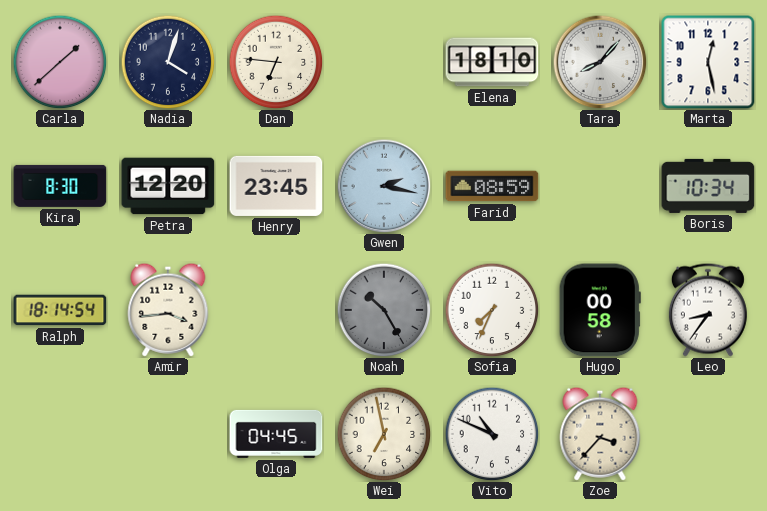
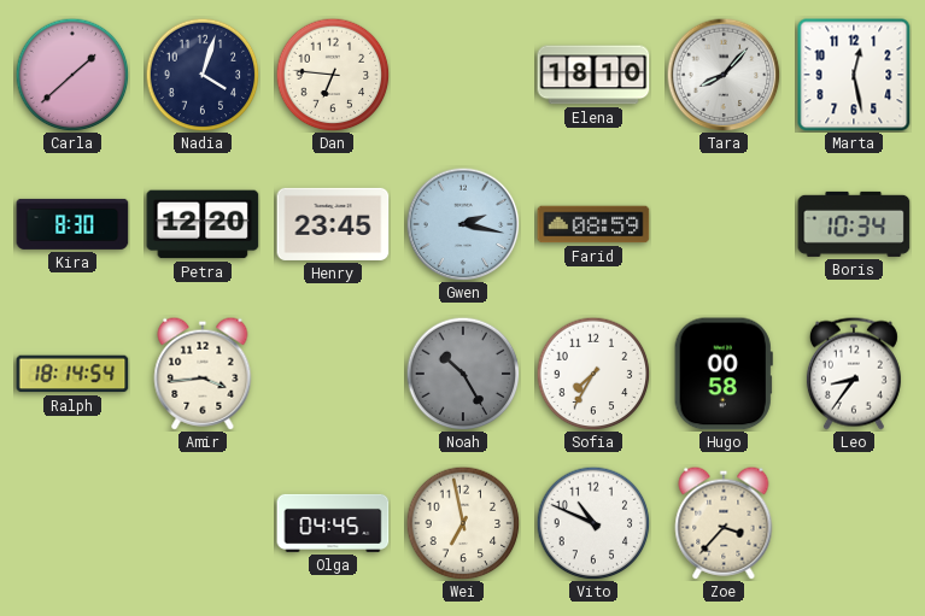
Sofia: 7:34 -> 7:35
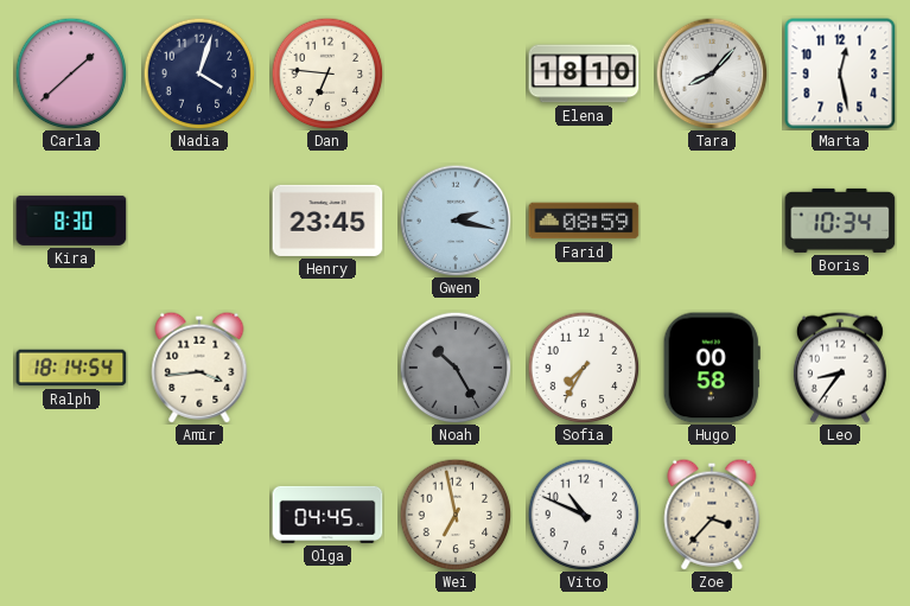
Petra: 12:20 -> none
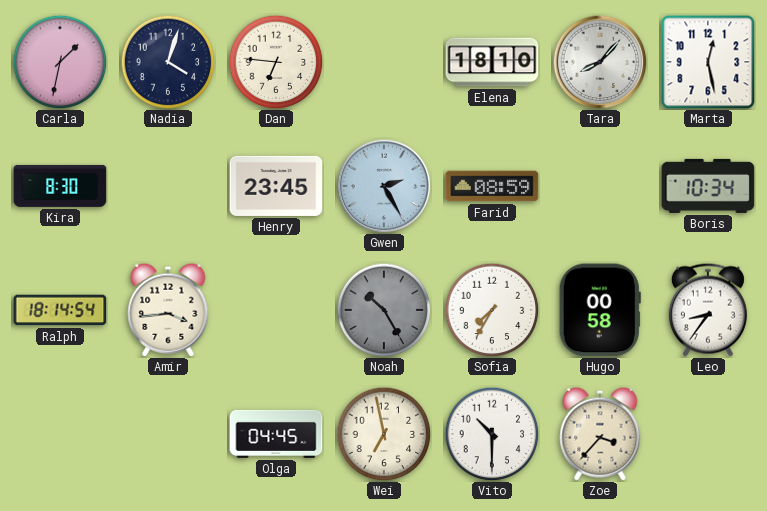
Carla: 1:38 -> 1:32
Gwen: 2:17 -> 2:25
Vito: 10:49 -> 10:30
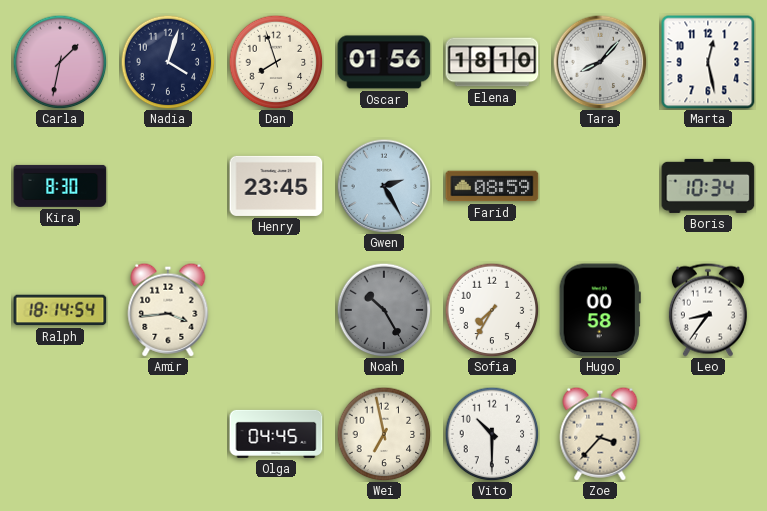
Dan: 6:46 -> 7:57
Oscar: none -> 01:56
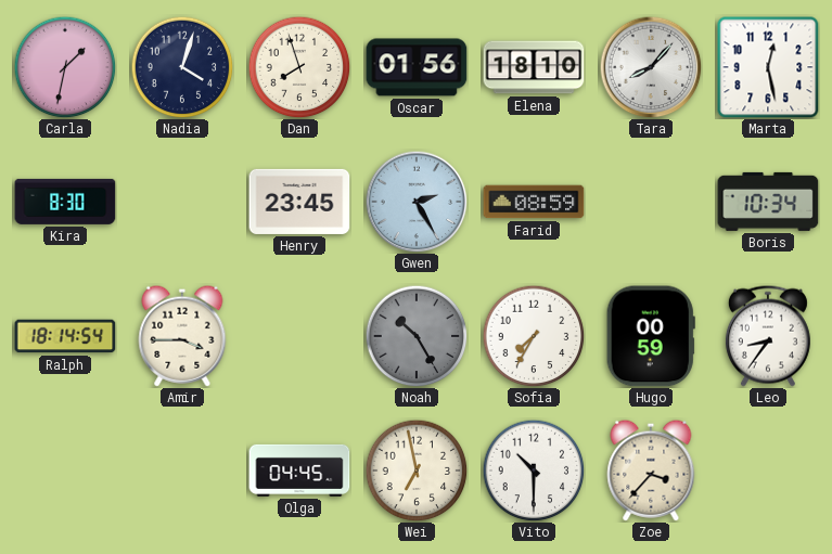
Amir: 3:44 -> 3:45
Hugo: 00:58 -> 00:59
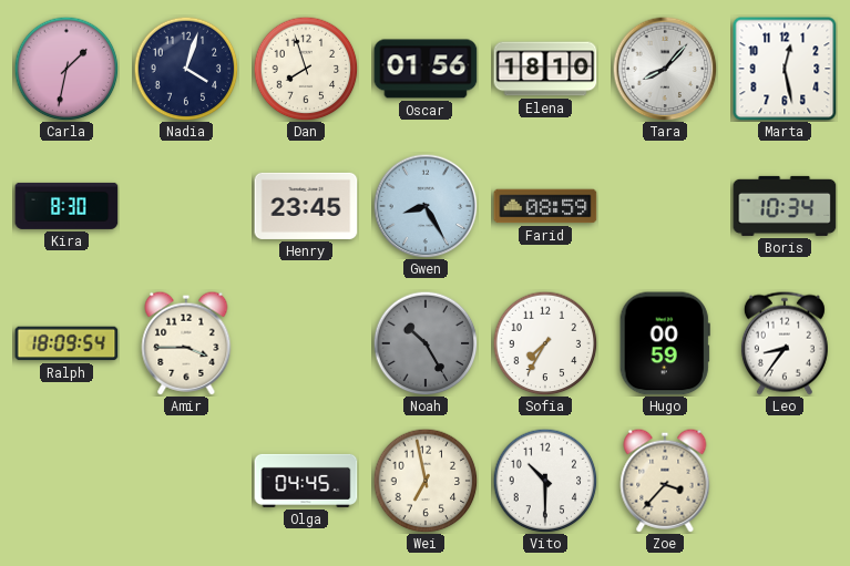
Gwen: 2:25 -> 8:25
Ralph: 18:14 -> 18:09
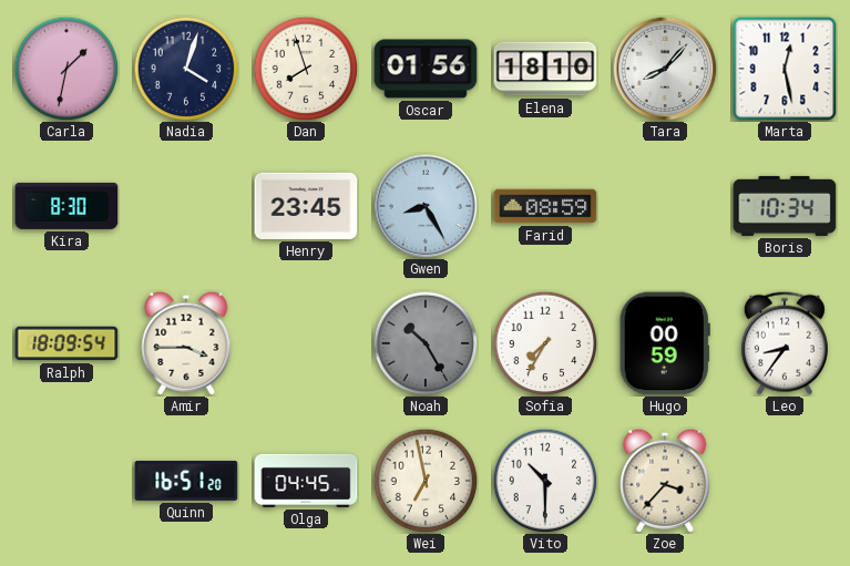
Quinn: none -> 16:51
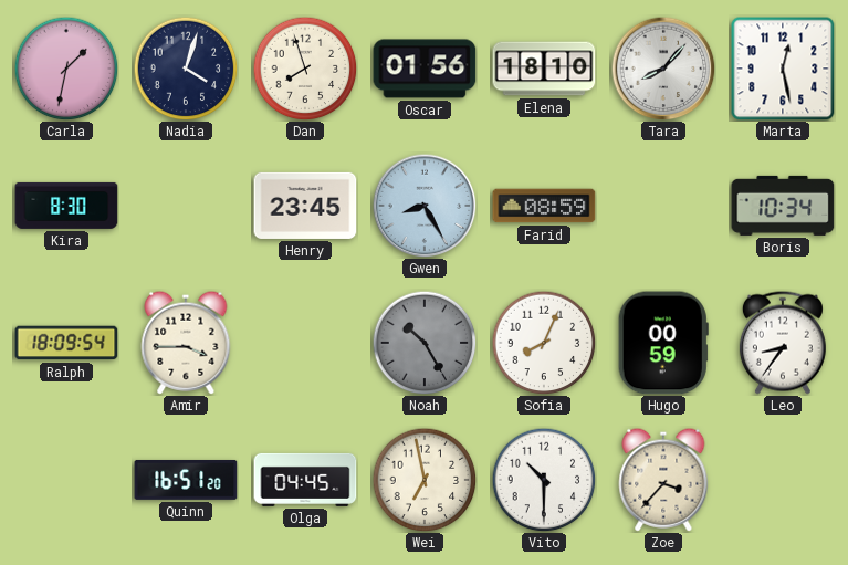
Sofia: 7:35 -> 8:04
